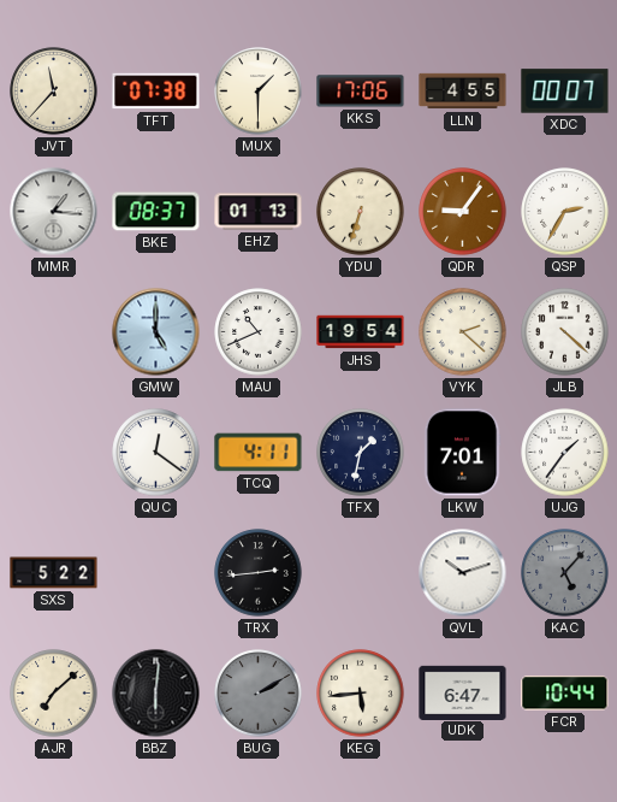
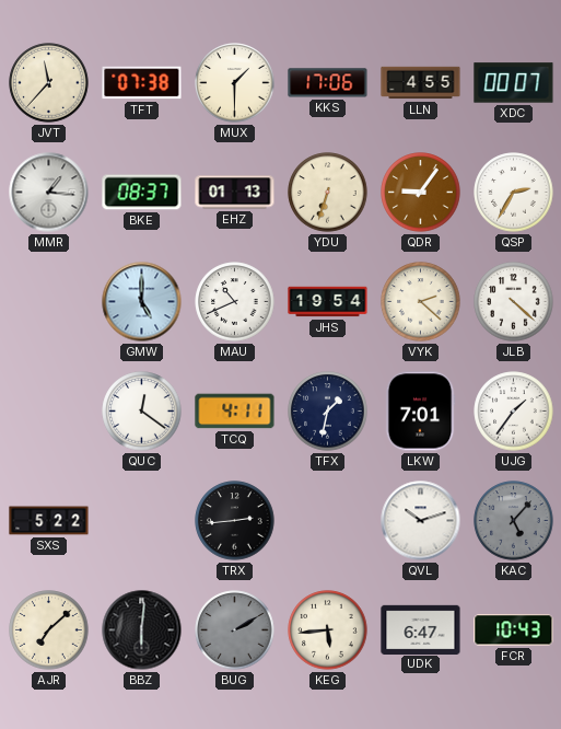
FCR: 10:44 -> 10:43
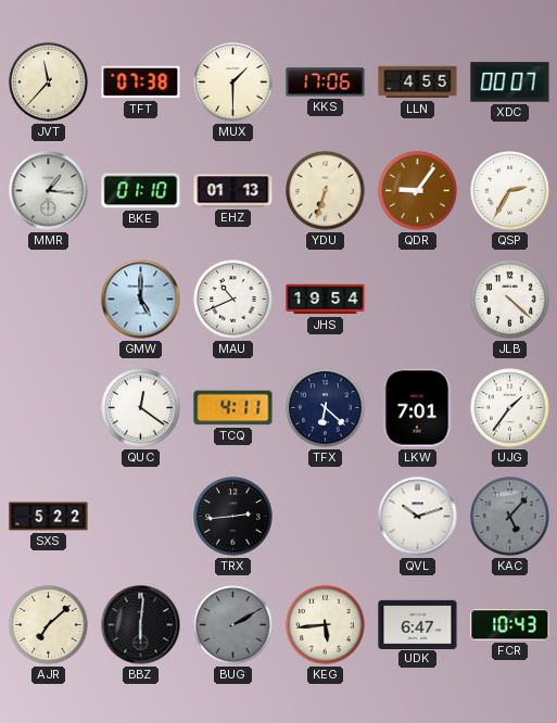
BKE: 08:37 -> 01:10
VYK: 2:22 -> none
TFX: 1:32 -> 6:22
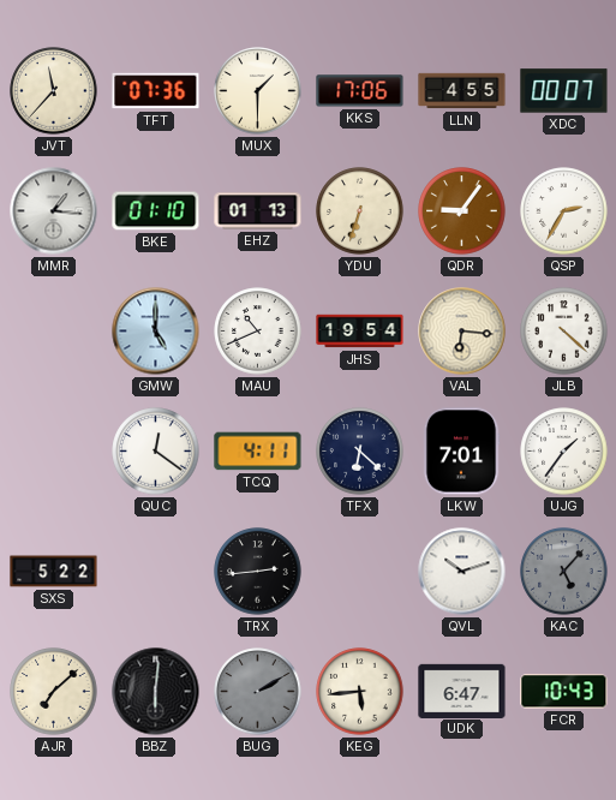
TFT: 07:38 -> 07:36
VAL: none -> 6:16
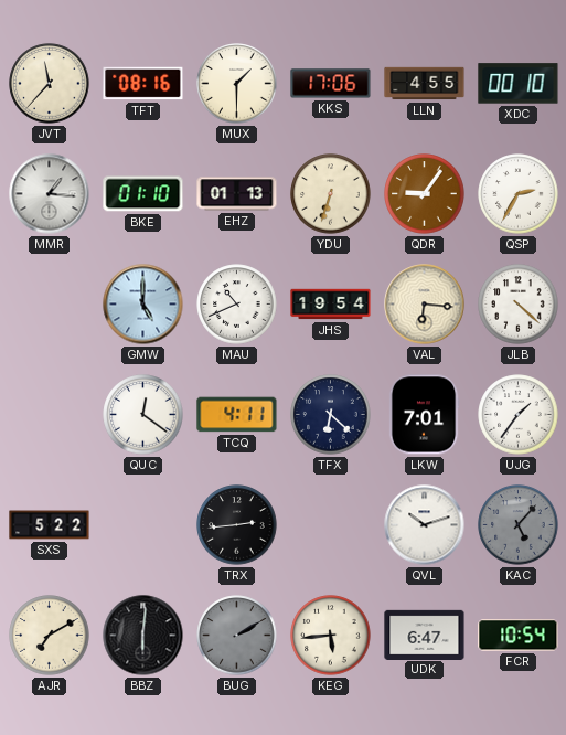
TFT: 07:36 -> 08:16
XDC: 00:07 -> 00:10
AJR: 7:08 -> 7:10
FCR: 10:43 -> 10:54
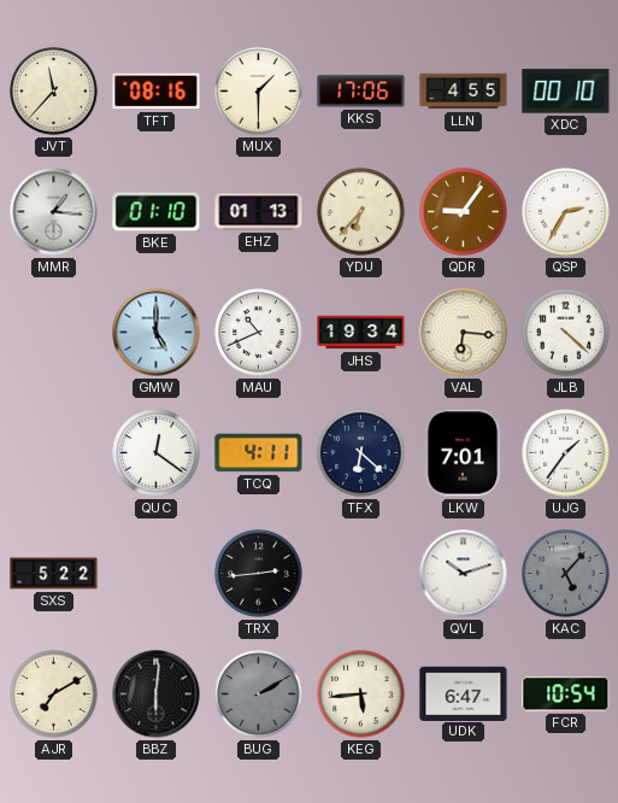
YDU: 6:33 -> 6:37
JHS: 19:54 -> 19:34
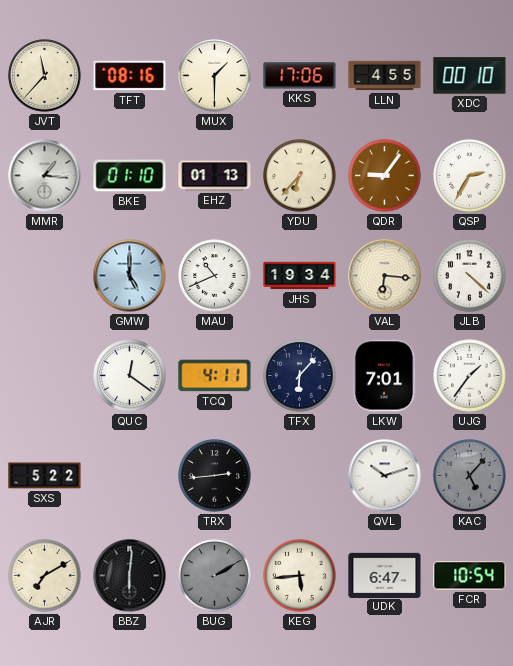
TFX: 6:22 -> 6:07
